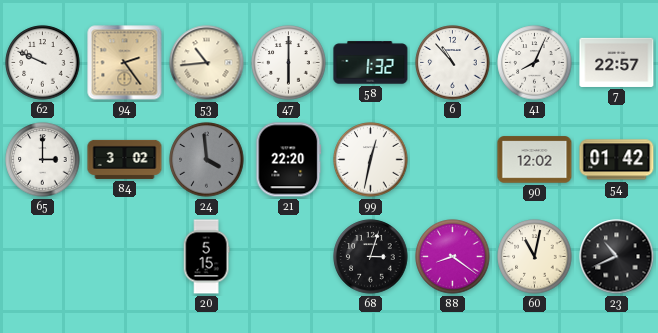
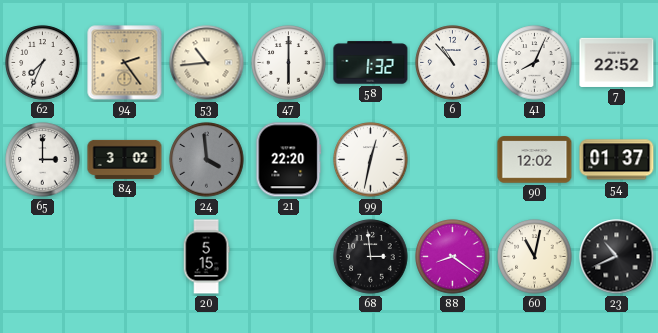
62: 9:49 -> 7:34
7: 22:57 -> 22:52
54: 01:42 -> 01:37
68: 3:03 -> 2:59
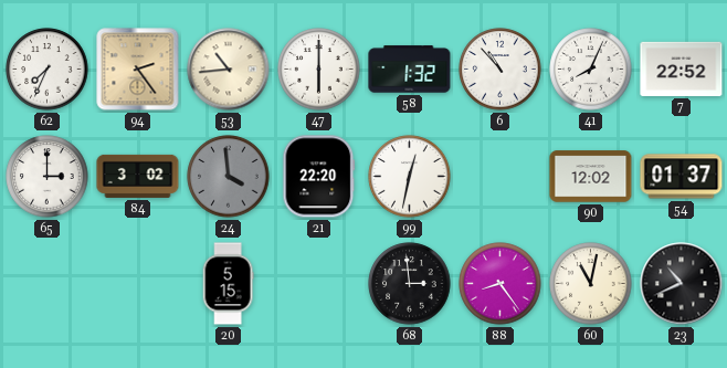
88: 8:21 -> 8:24
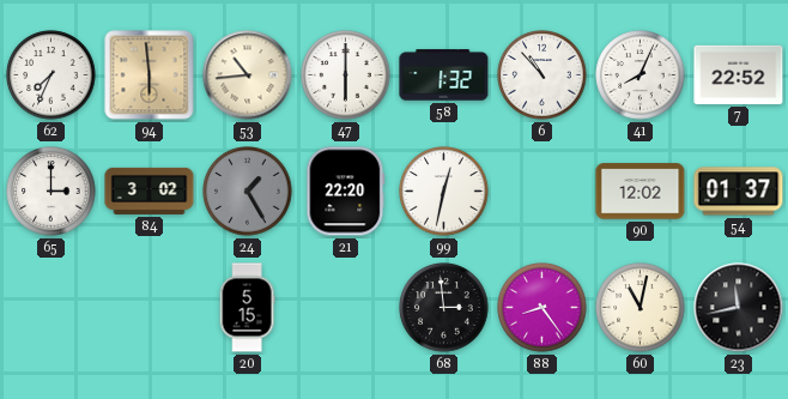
94: 2:24 -> 5:59
24: 3:59 -> 1:25
23: 10:41 -> 11:43
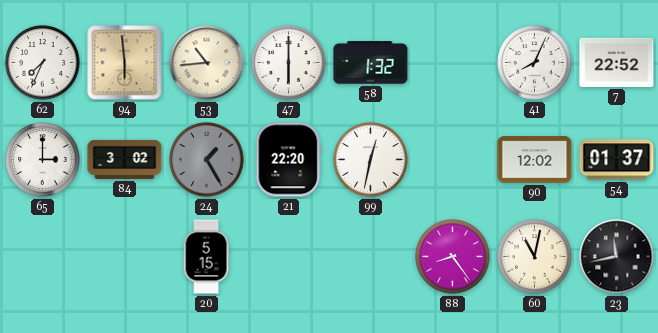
6: 10:53 -> none
68: 2:59 -> none
